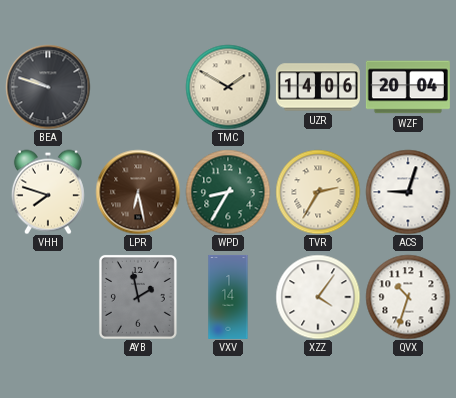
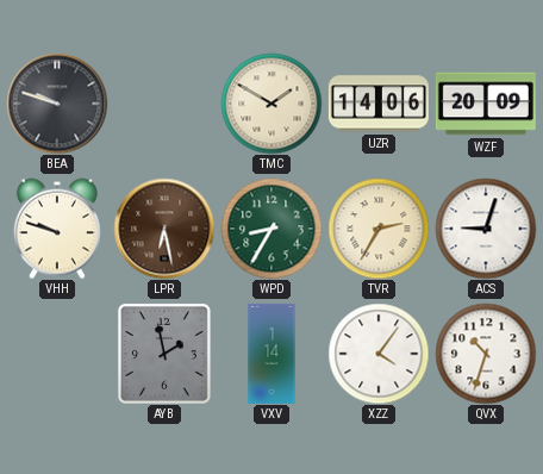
WZF: 20:04 -> 20:09
VHH: 7:48 -> 9:48
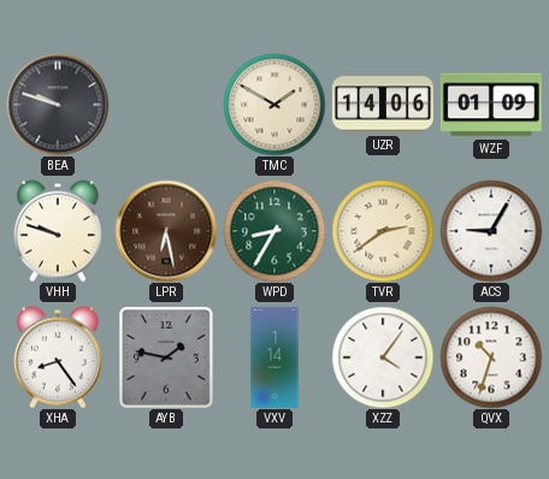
WZF: 20:09 -> 01:09
TVR: 2:35 -> 2:39
ACS: 9:03 -> 9:05
XHA: none -> 8:24
AYB: 1:58 -> 1:47
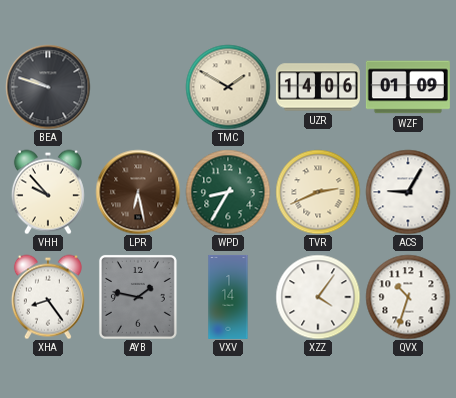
VHH: 9:48 -> 9:53
TVR: 2:39 -> 2:41
